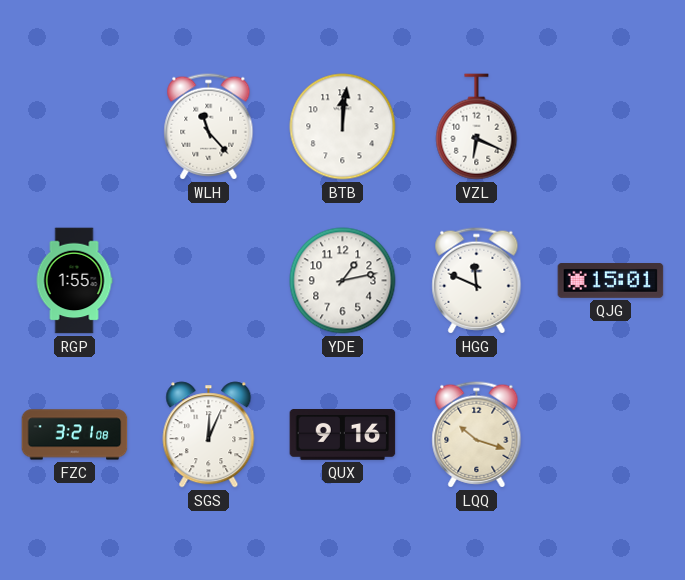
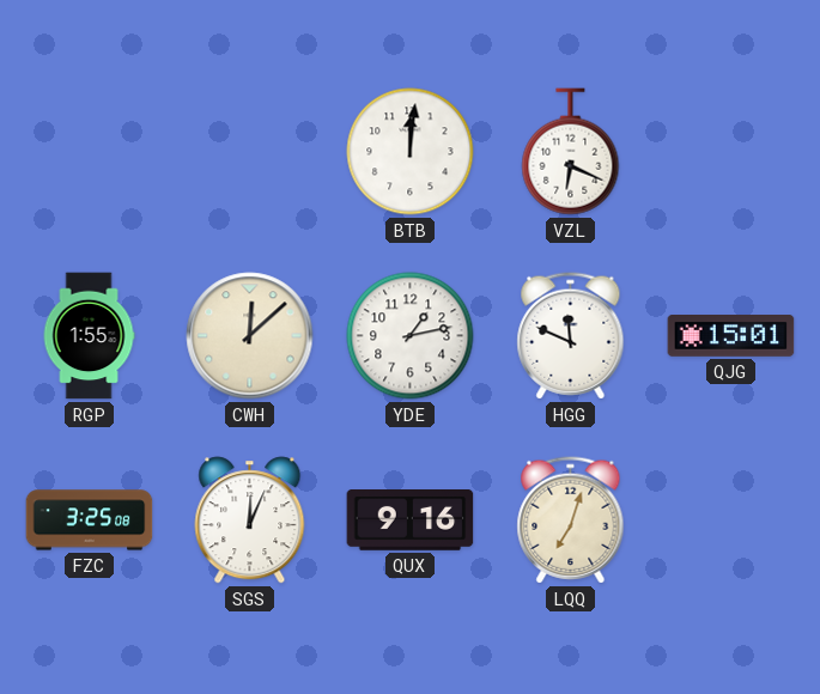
WLH: 11:23 -> none
CWH: none -> 12:08
FZC: 3:21 -> 3:25
LQQ: 10:18 -> 7:03
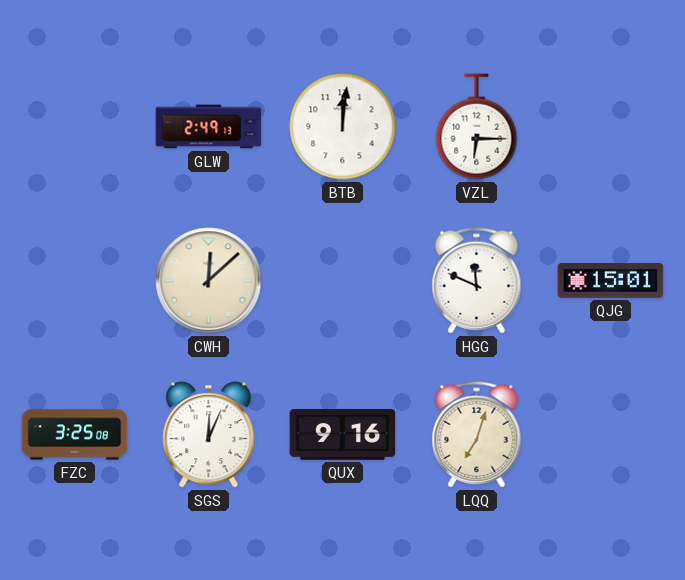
GLW: none -> 2:49
VZL: 6:19 -> 6:15
RGP: 1:55 -> none
YDE: 1:13 -> none
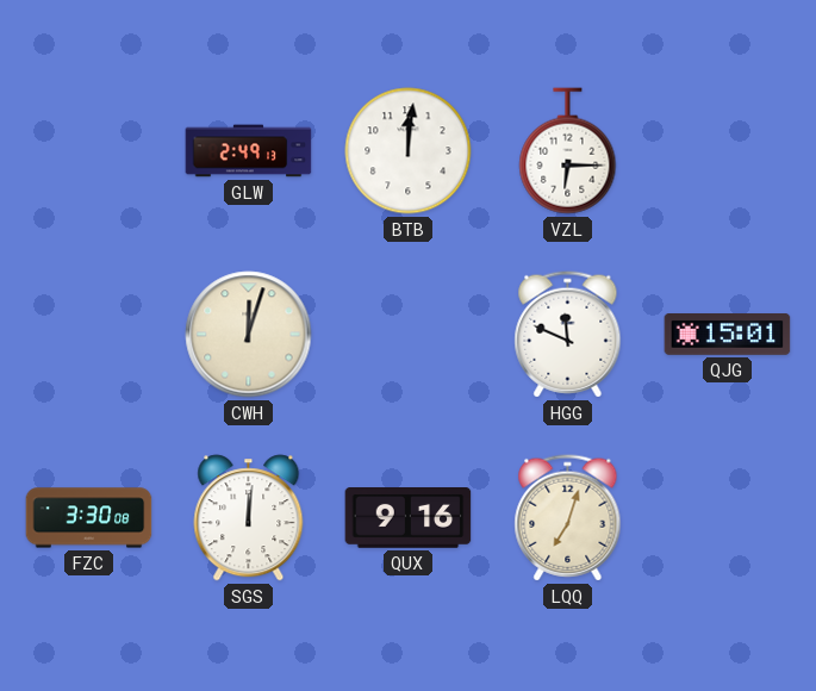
CWH: 12:08 -> 12:03
FZC: 3:25 -> 3:30
SGS: 12:04 -> 12:01
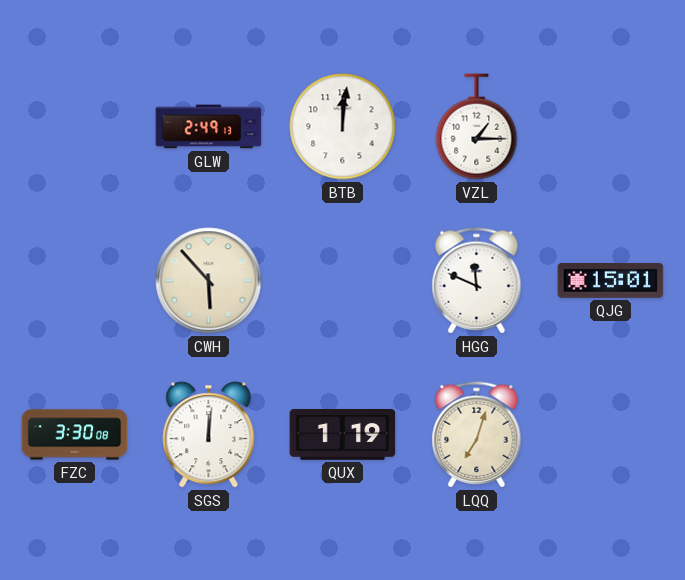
VZL: 6:15 -> 1:15
CWH: 12:03 -> 5:53
QUX: 9:16 -> 1:19
